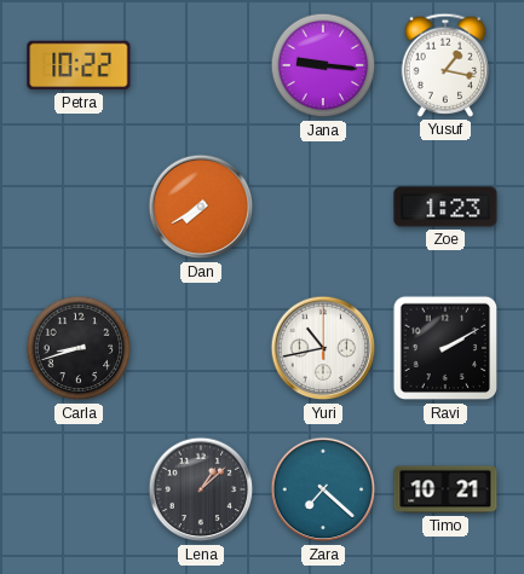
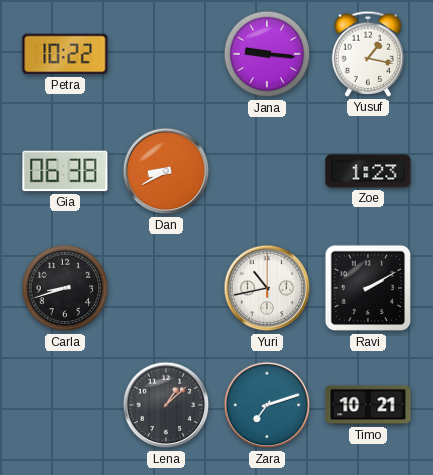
Gia: none -> 06:38
Dan: 7:40 -> 8:40
Zara: 7:22 -> 7:12
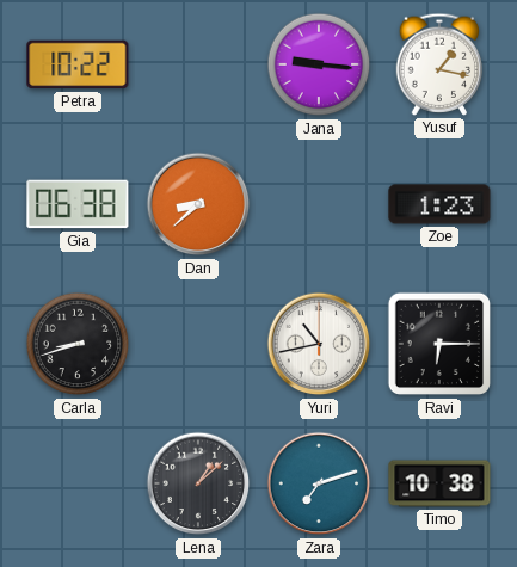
Dan: 8:40 -> 8:38
Ravi: 2:10 -> 6:15
Timo: 10:21 -> 10:38
